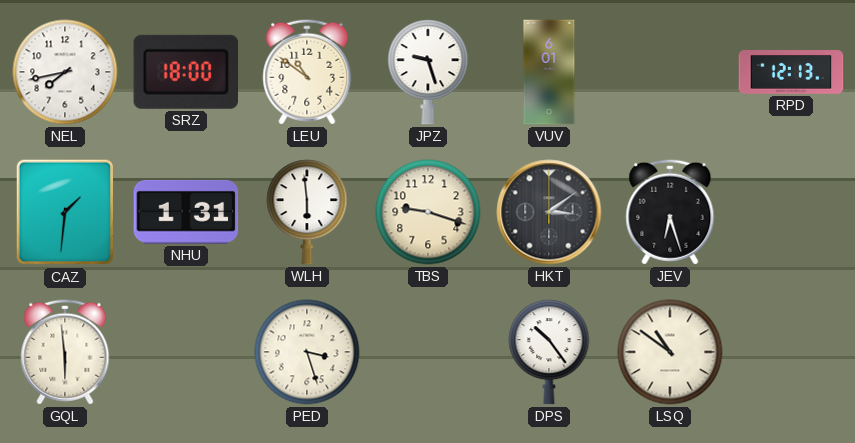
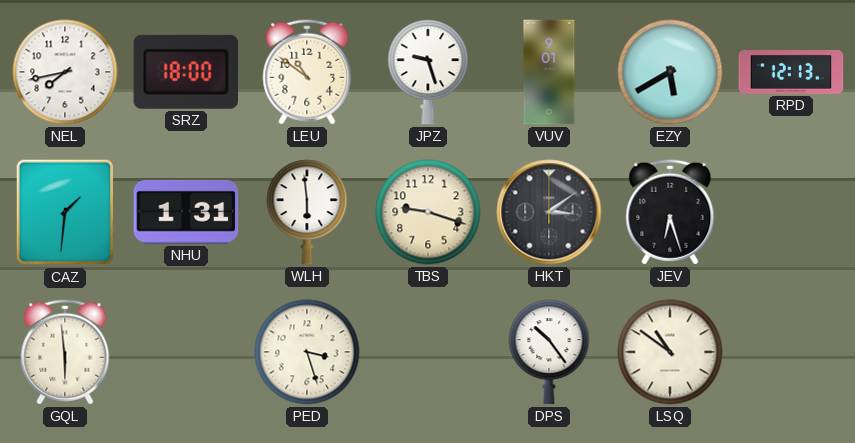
VUV: 6:01 -> 9:01
EZY: none -> 5:40
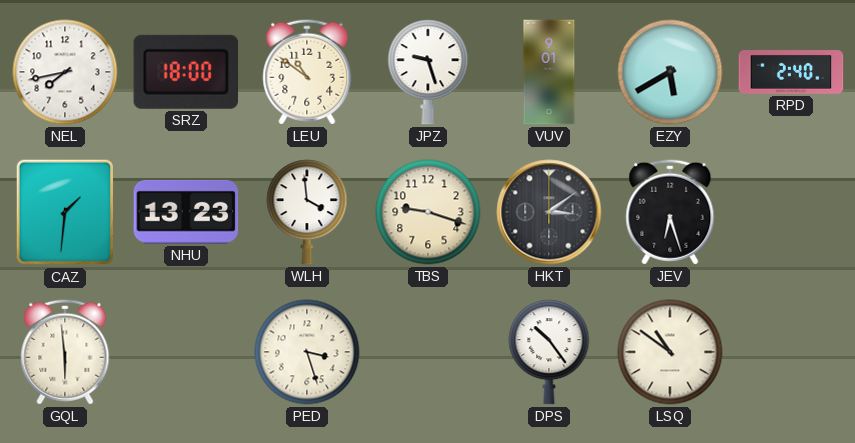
RPD: 12:13 -> 2:40
NHU: 1:31 -> 13:23
WLH: 5:59 -> 3:59
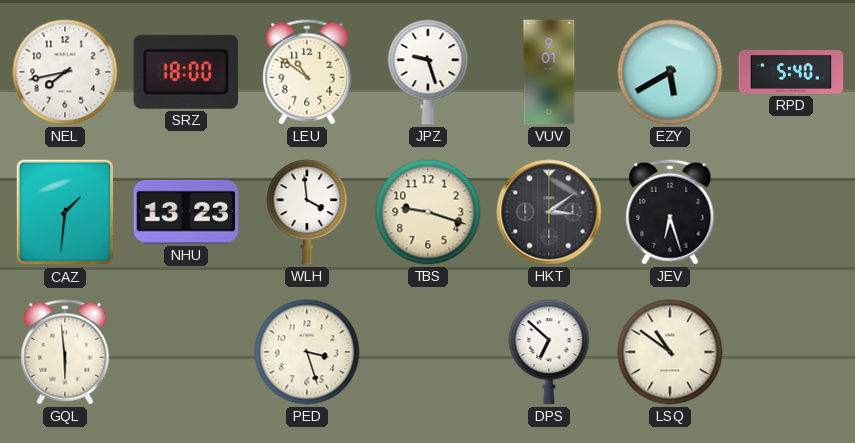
RPD: 2:40 -> 5:40
DPS: 10:24 -> 6:52
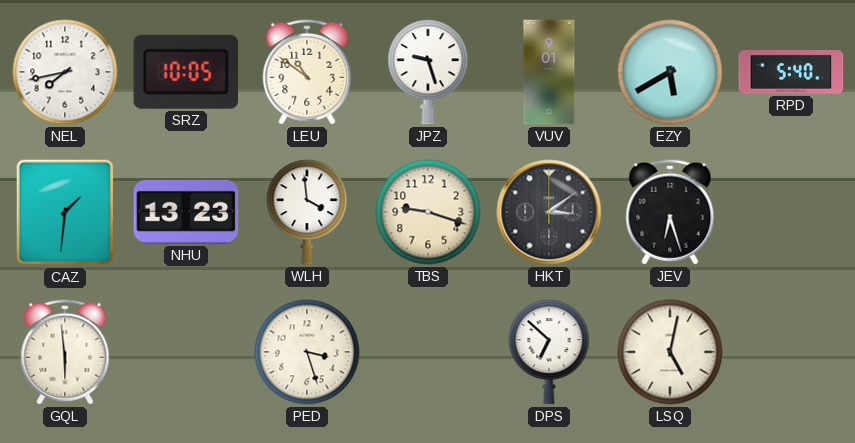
SRZ: 18:00 -> 10:05
LSQ: 10:51 -> 5:02
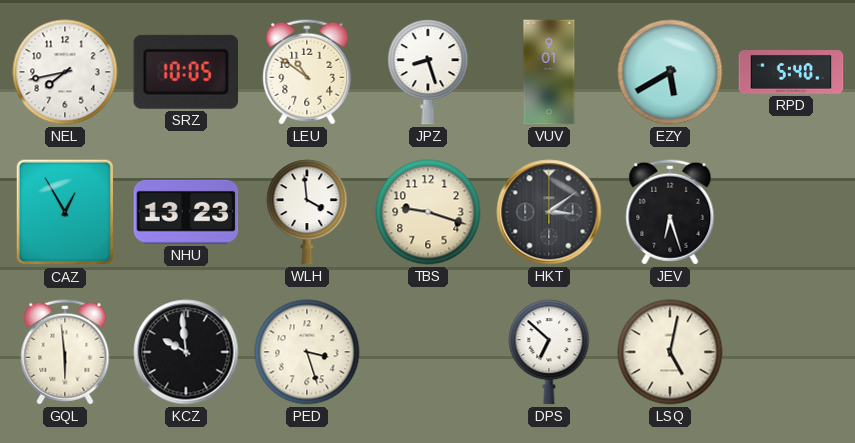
JPZ: 9:27 -> 8:27
CAZ: 1:31 -> 12:55
KCZ: none -> 9:59
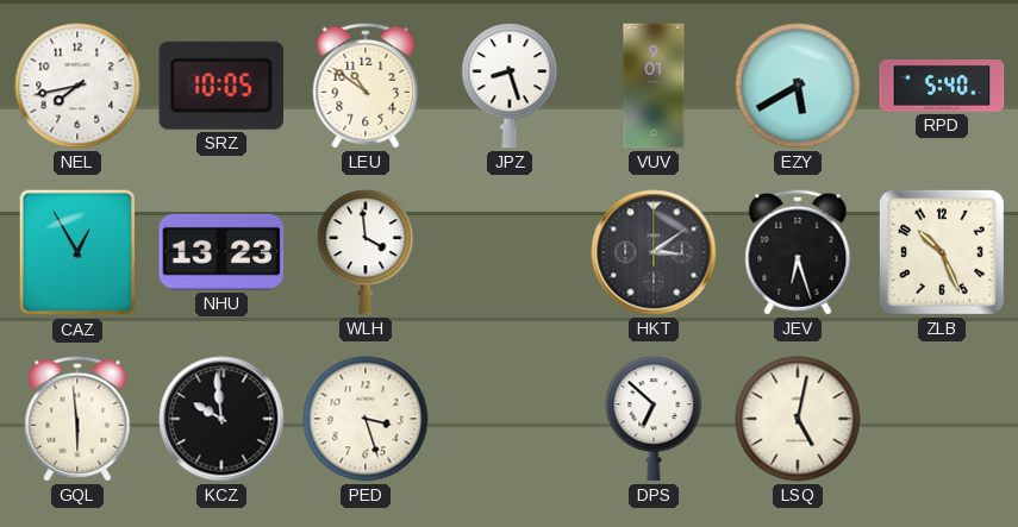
TBS: 9:18 -> none
ZLB: none -> 10:26
